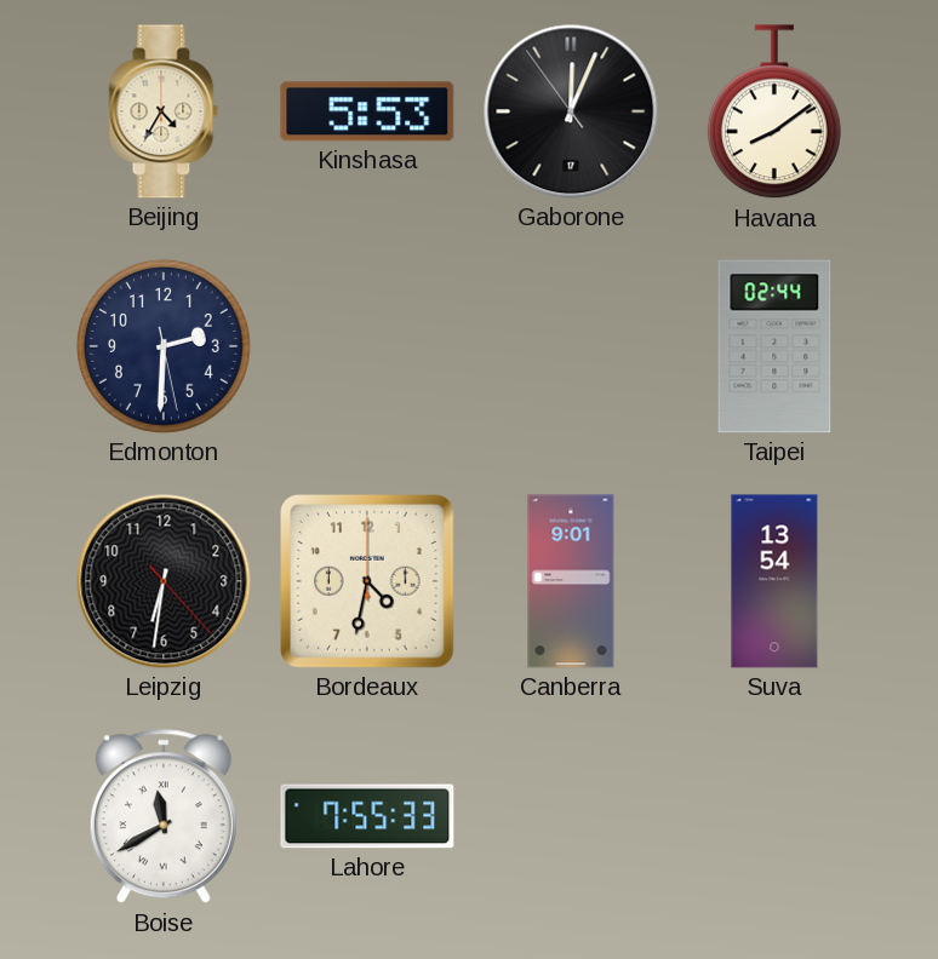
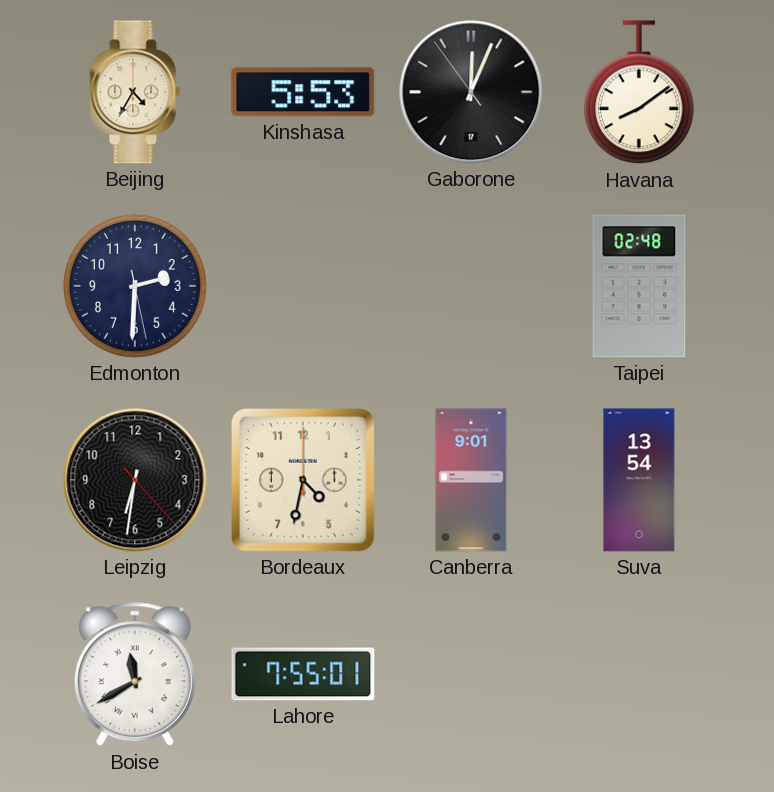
Taipei: 02:44 -> 02:48
Lahore: 7:55:33 -> 7:55:01
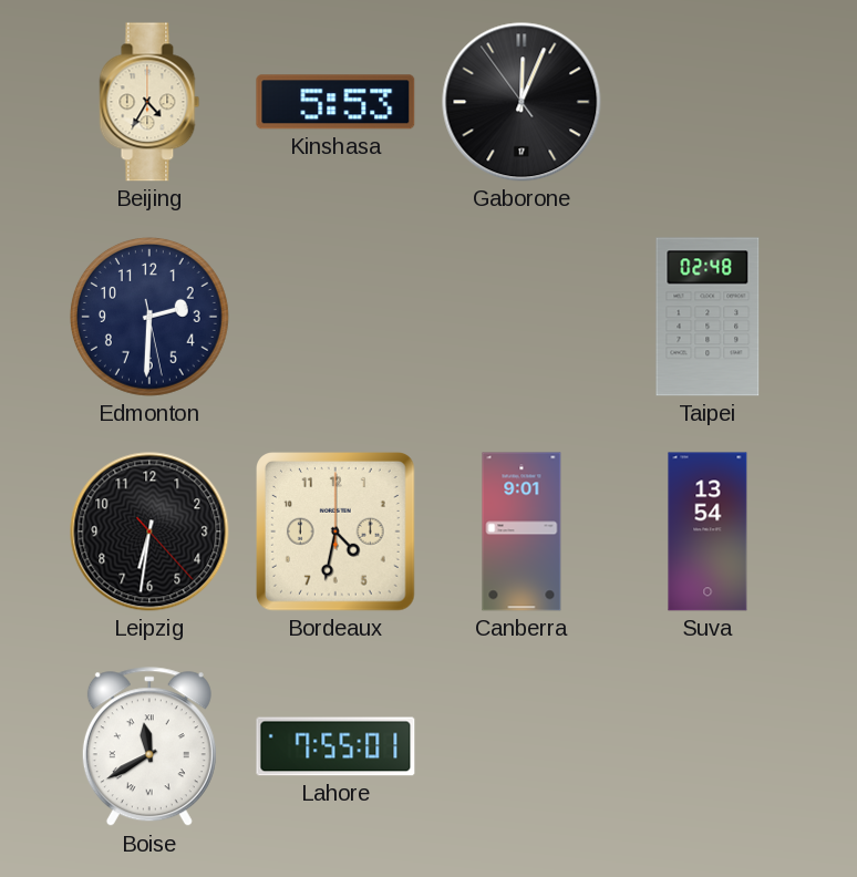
Havana: 8:09 -> none
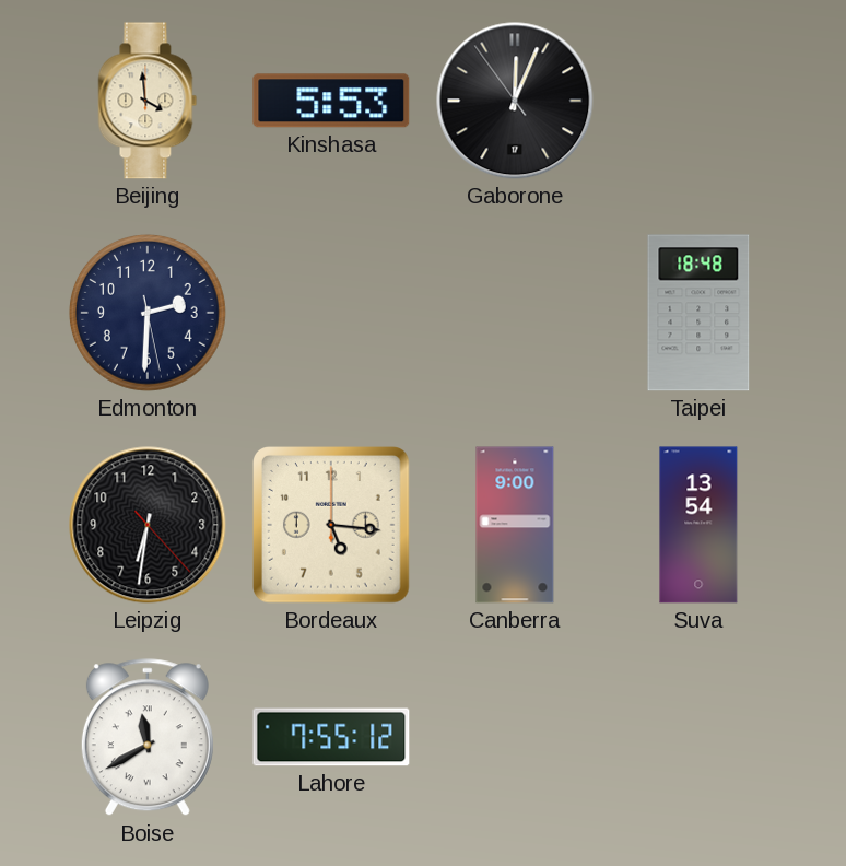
Beijing: 4:35 -> 3:59
Taipei: 02:48 -> 18:48
Bordeaux: 4:32 -> 5:16
Canberra: 9:01 -> 9:00
Lahore: 7:55:01 -> 7:55:12
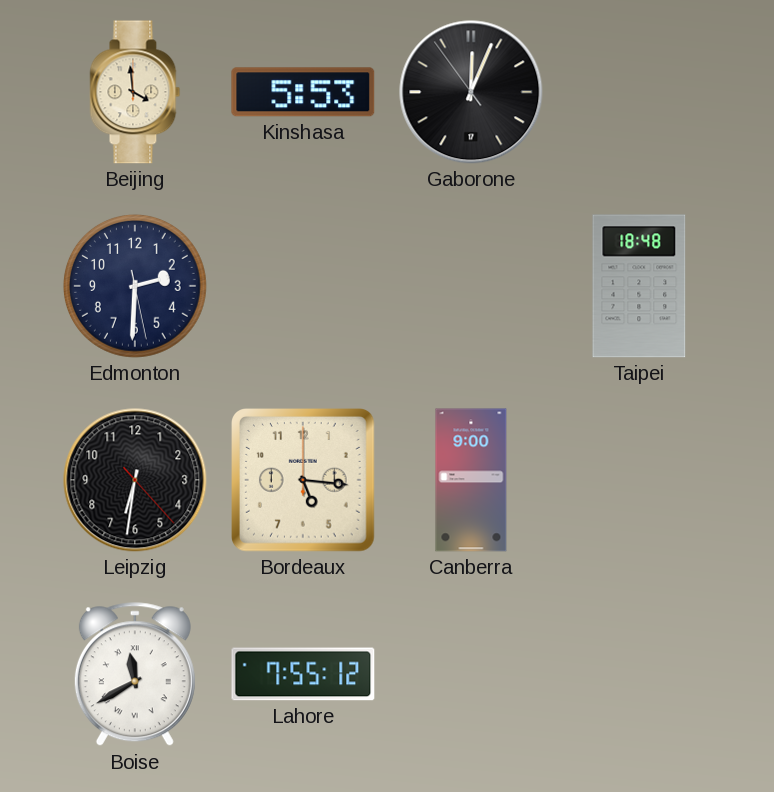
Suva: 13:54 -> none
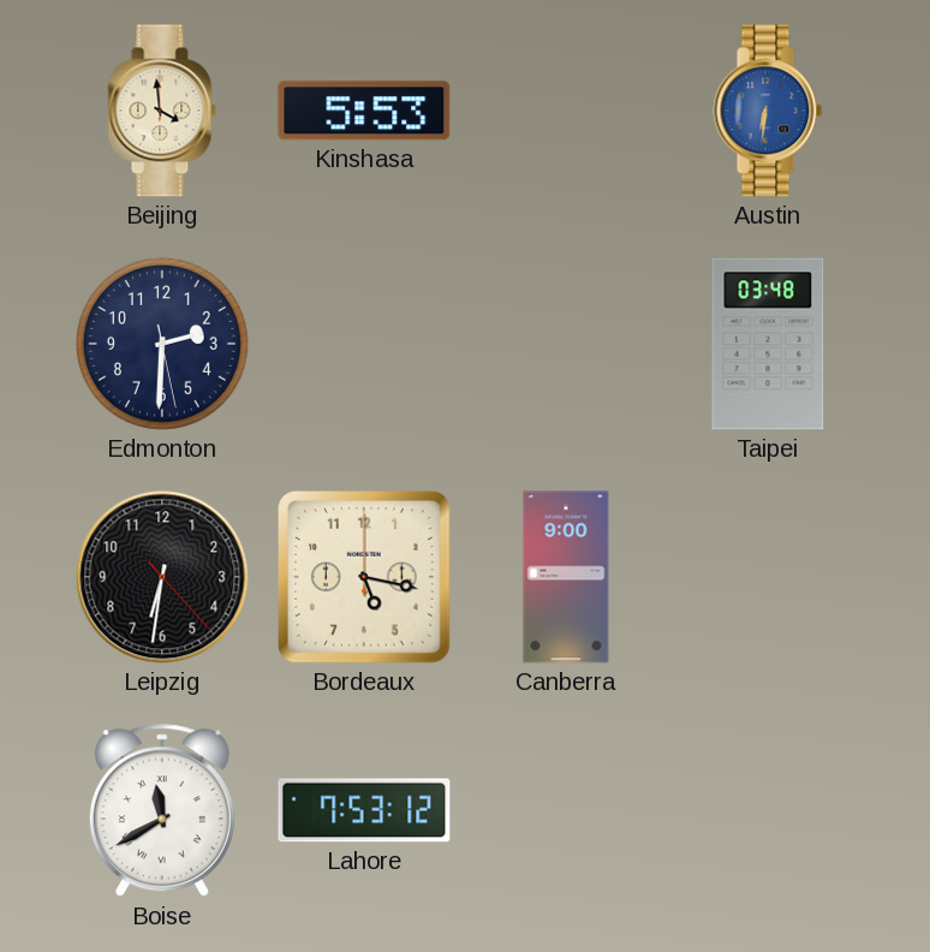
Gaborone: 12:03 -> none
Austin: none -> 6:31
Taipei: 18:48 -> 03:48
Bordeaux: 5:16 -> 5:17
Lahore: 7:55 -> 7:53
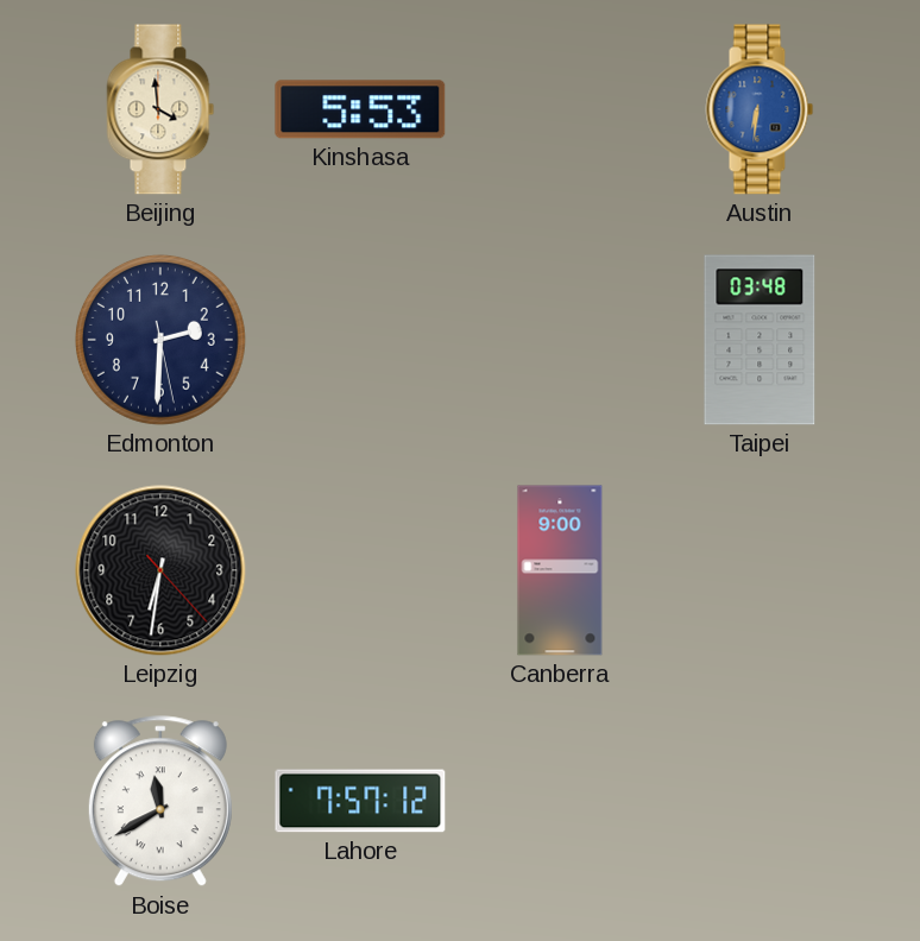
Bordeaux: 5:17 -> none
Lahore: 7:53 -> 7:57
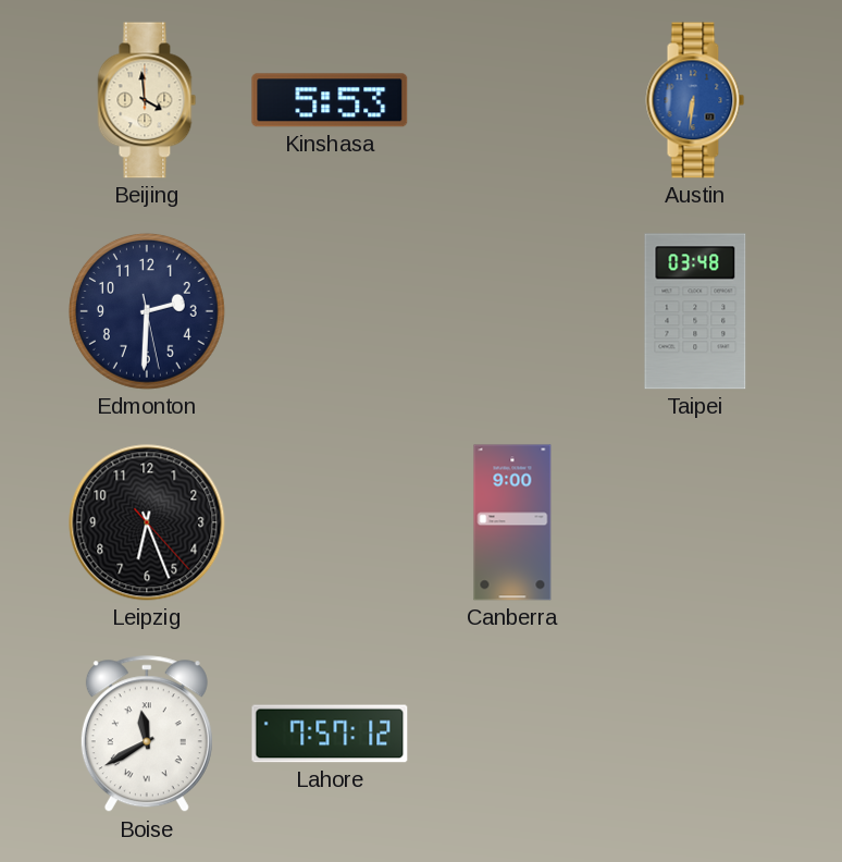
Leipzig: 6:31 -> 6:26
